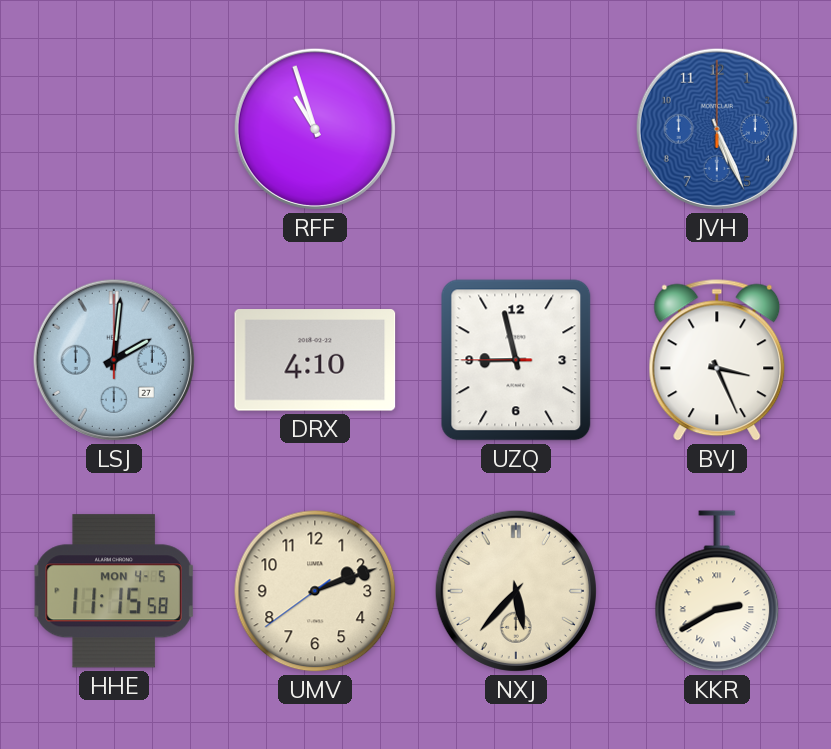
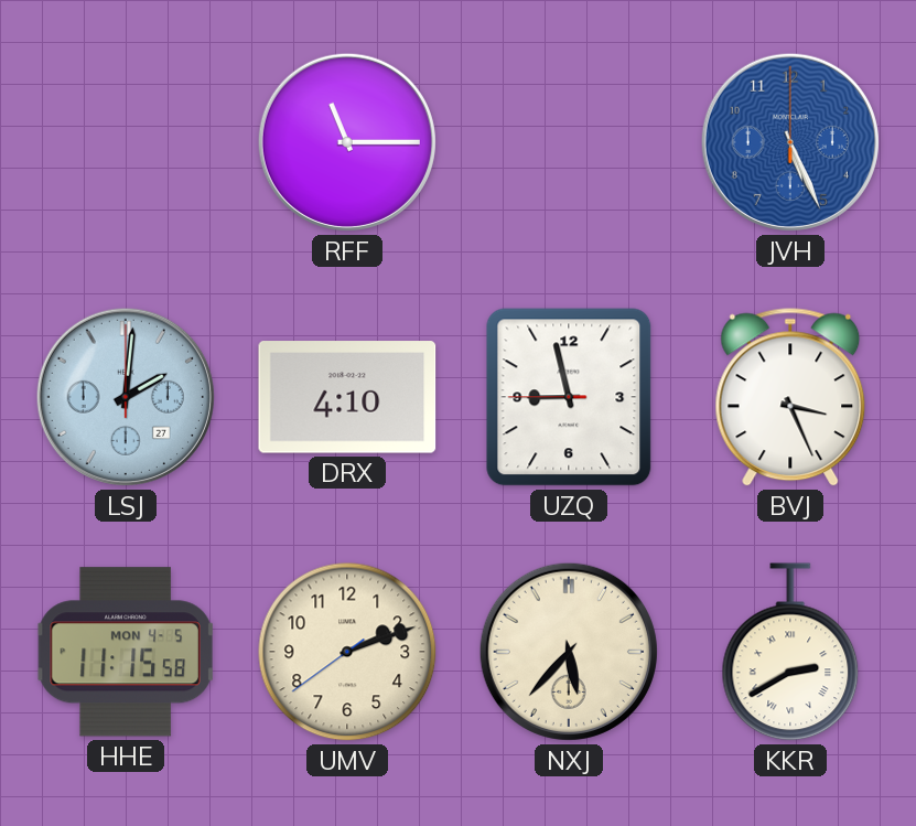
RFF: 10:57 -> 11:15
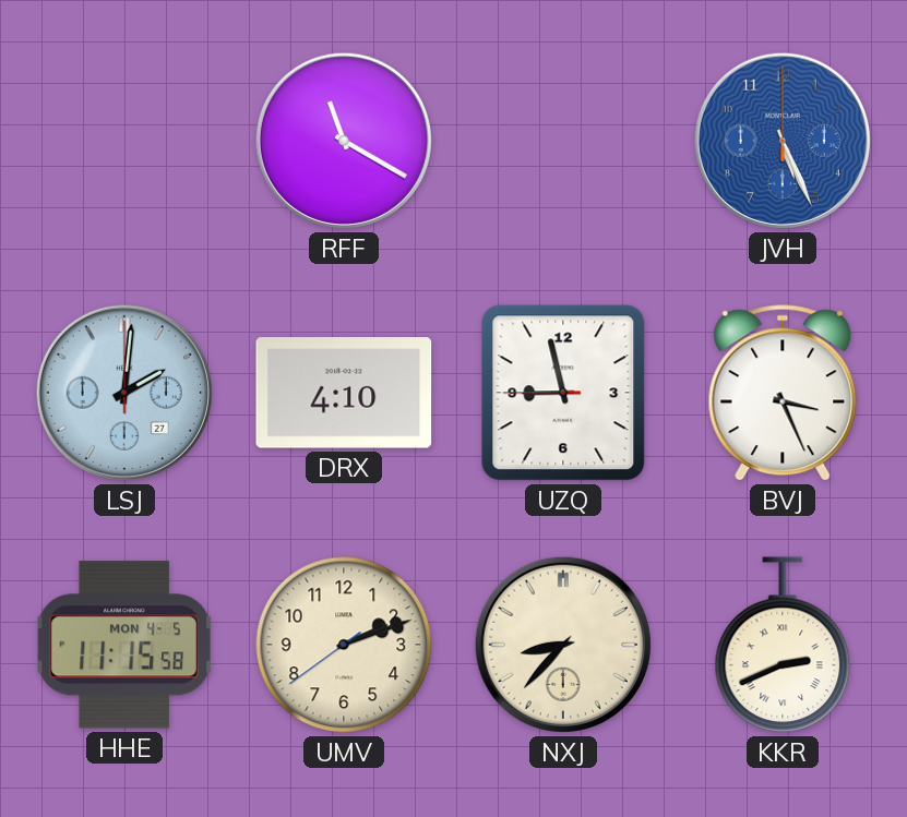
RFF: 11:15 -> 11:20
NXJ: 5:37 -> 8:37
KKR: 2:40 -> 2:41
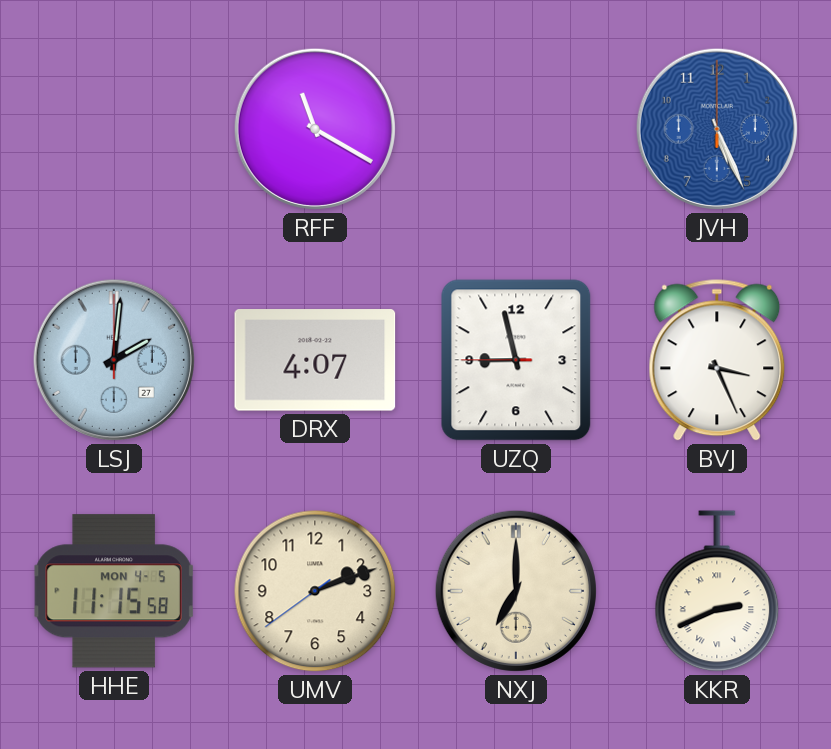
DRX: 4:10 -> 4:07
NXJ: 8:37 -> 7:00
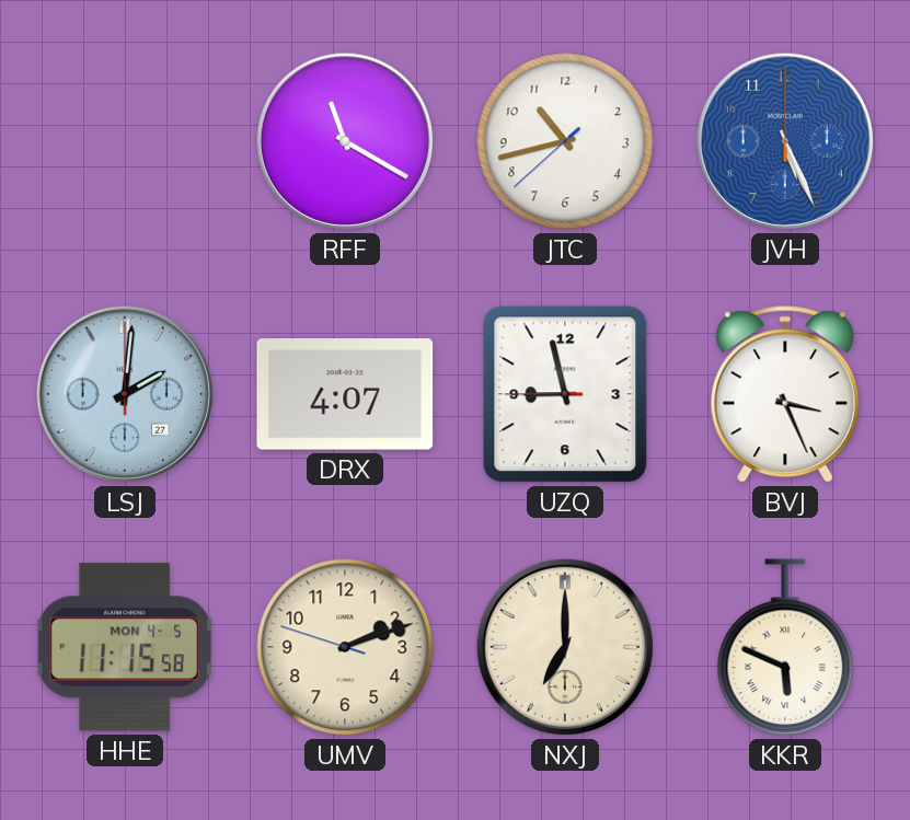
JTC: none -> 10:42
UMV: 2:11:39 -> 2:11:48
KKR: 2:41 -> 5:49
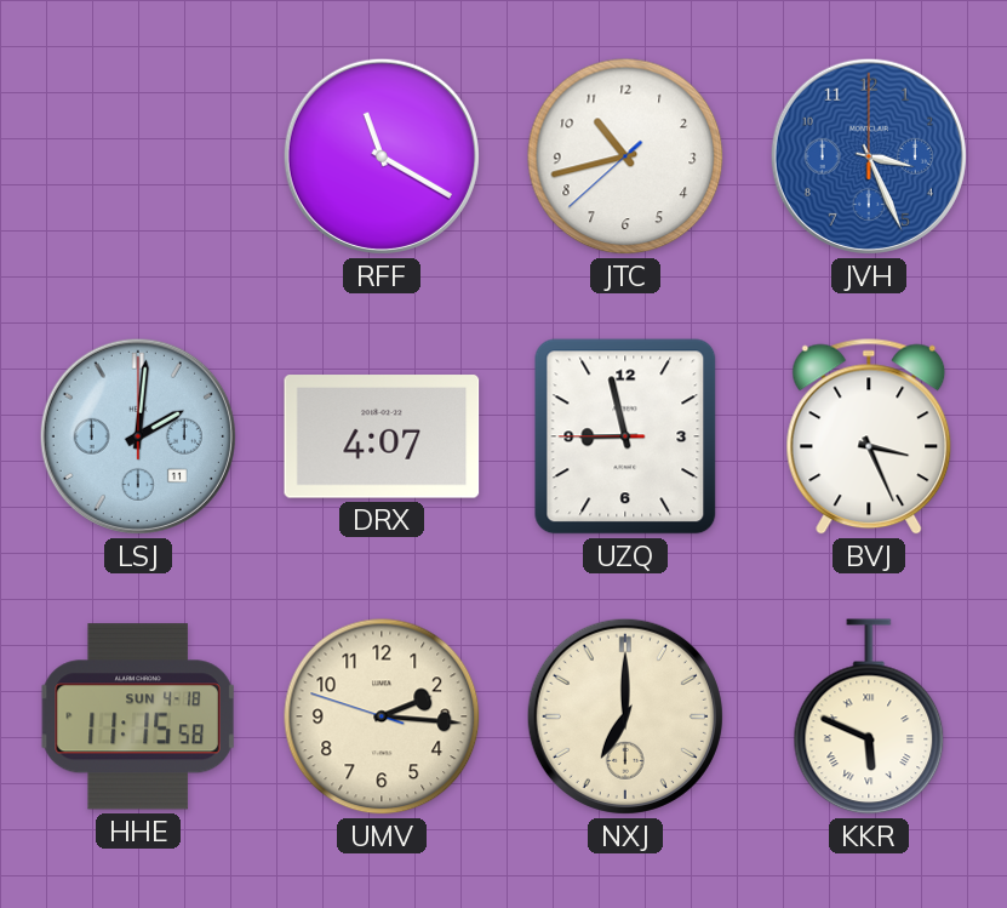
JVH: 5:26 -> 3:26
LSJ date: 27 -> 11
HHE date: MON 4-5 -> SUN 4-18
UMV: 2:11 -> 2:15
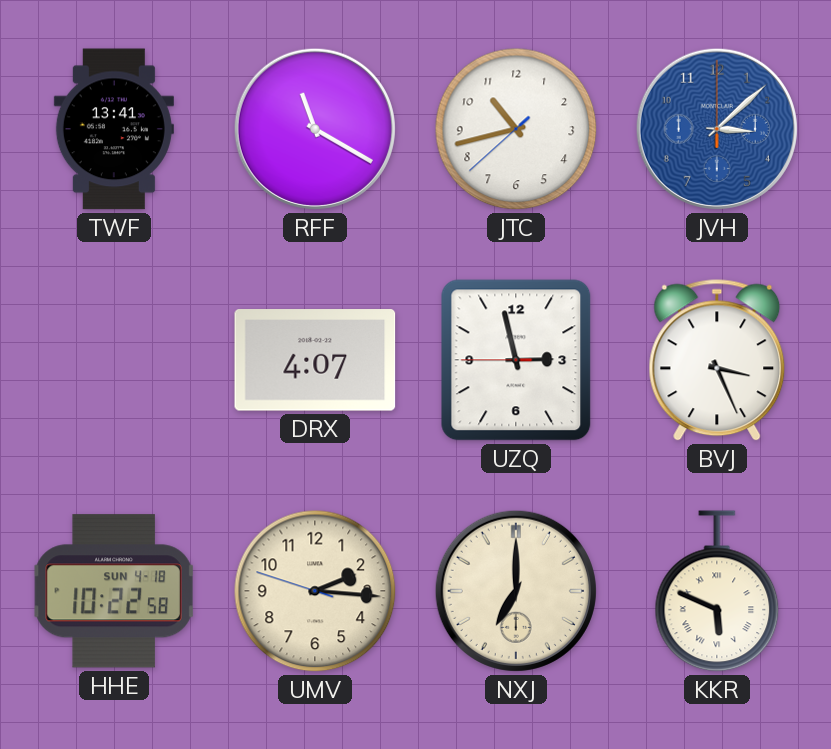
TWF: none -> 13:41
JVH: 3:26 -> 3:08
LSJ: 2:01 -> none
UZQ: 8:57 -> 2:57
HHE: 11:15 -> 10:22
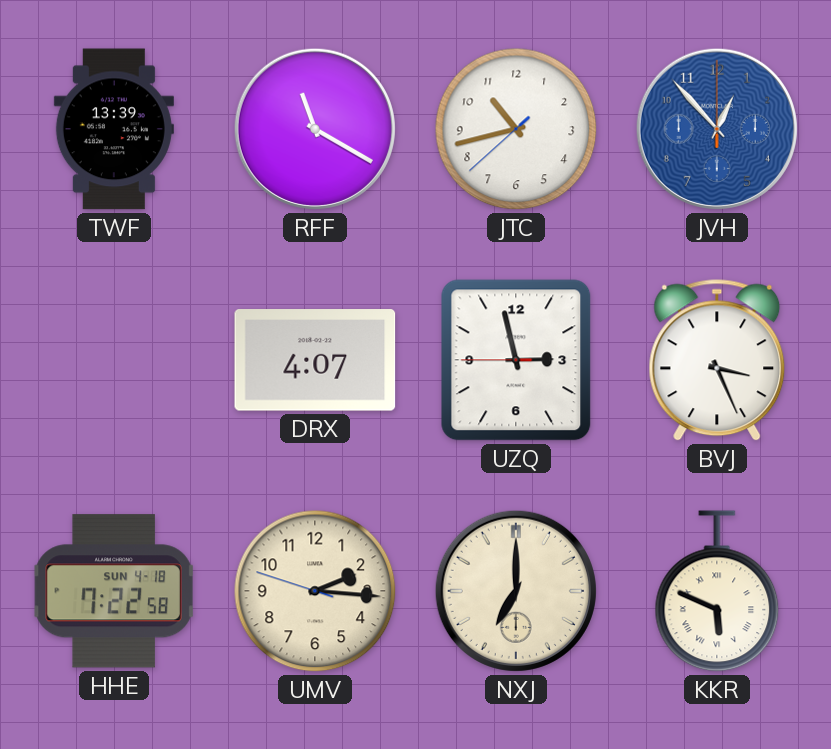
TWF: 13:41 -> 13:39
JVH: 3:08 -> 12:53
HHE: 10:22 -> 7:22
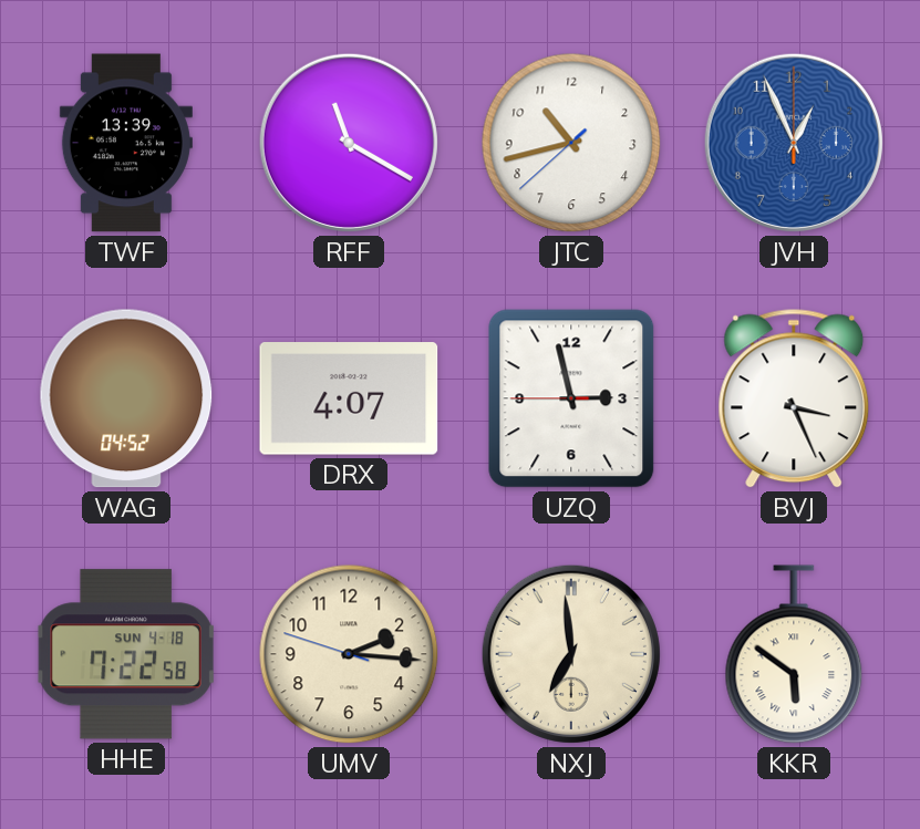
JVH: 12:53 -> 12:56
WAG: none -> 04:52
NXJ: 7:00 -> 6:59
KKR: 5:49 -> 5:51
